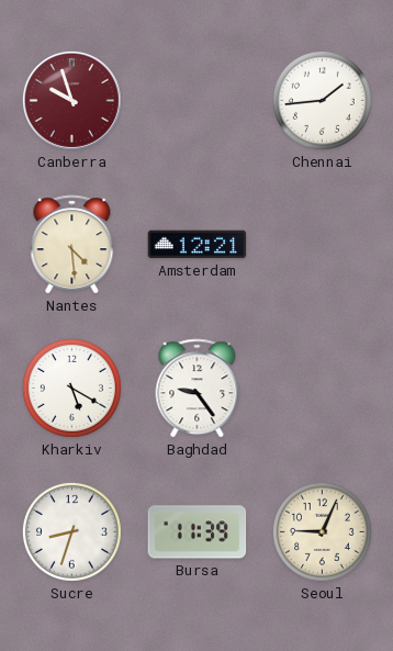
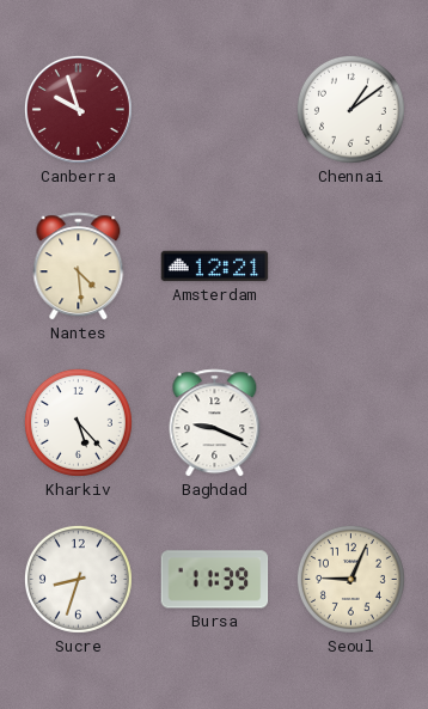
Chennai: 1:44 -> 1:09
Kharkiv: 5:20 -> 5:23
Baghdad: 9:24 -> 9:19
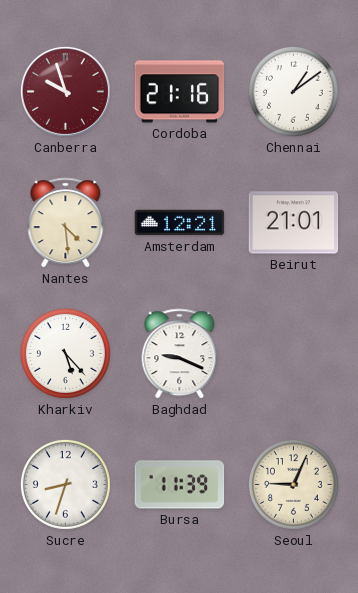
Cordoba: none -> 21:16
Beirut: none -> 21:01
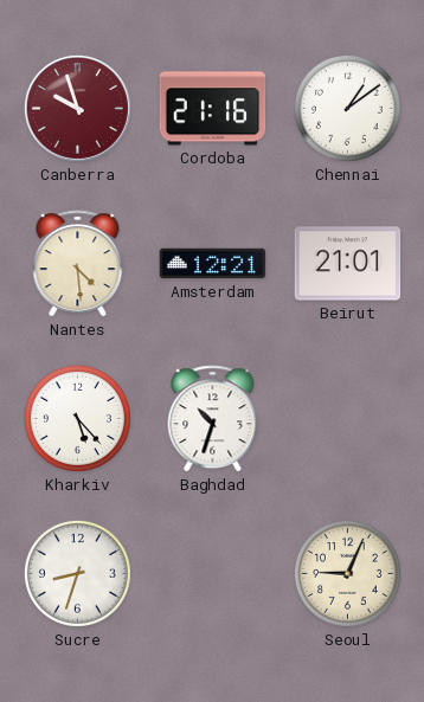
Baghdad: 9:19 -> 10:33
Bursa: 11:39 -> none
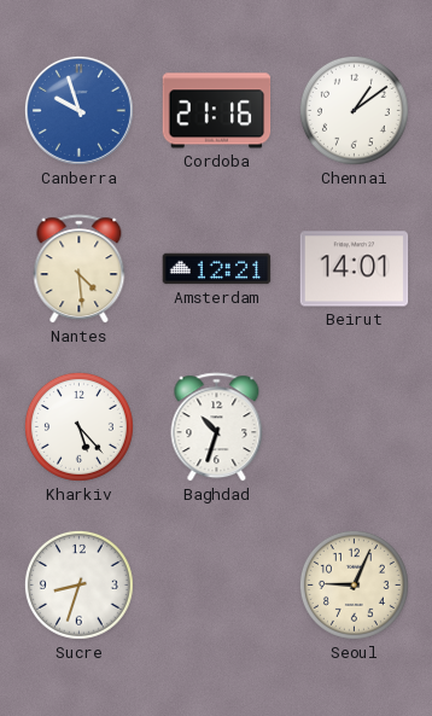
Canberra dial: burgundy -> blue
Beirut: 21:01 -> 14:01
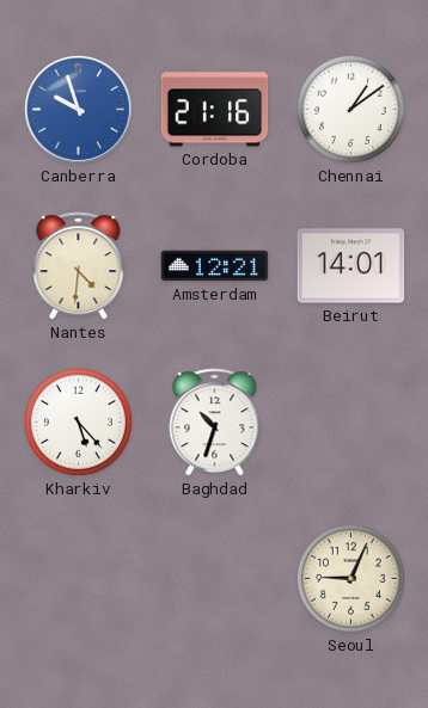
Nantes: 4:29 -> 4:31
Sucre: 8:33 -> none
